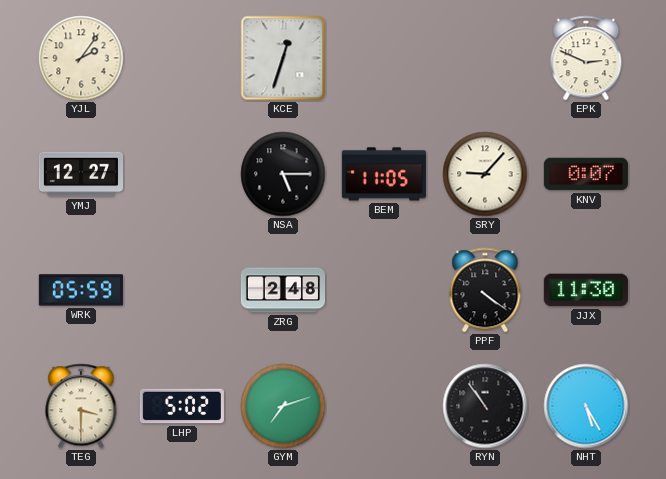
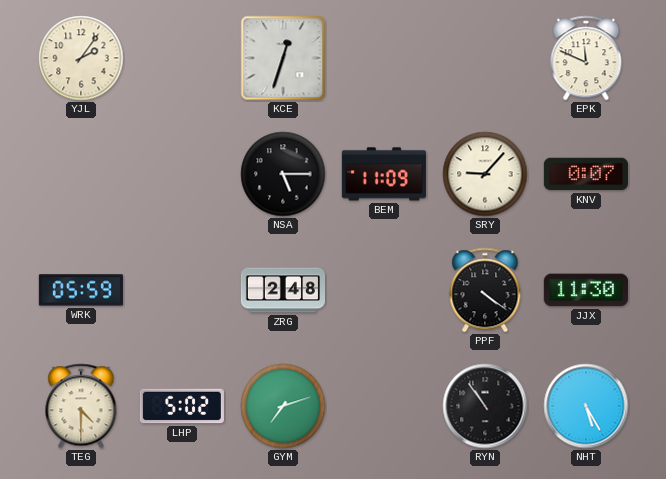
EPK: 2:49 -> 11:49
YMJ: 12:27 -> none
BEM: 11:05 -> 11:09
TEG: 3:30 -> 4:30
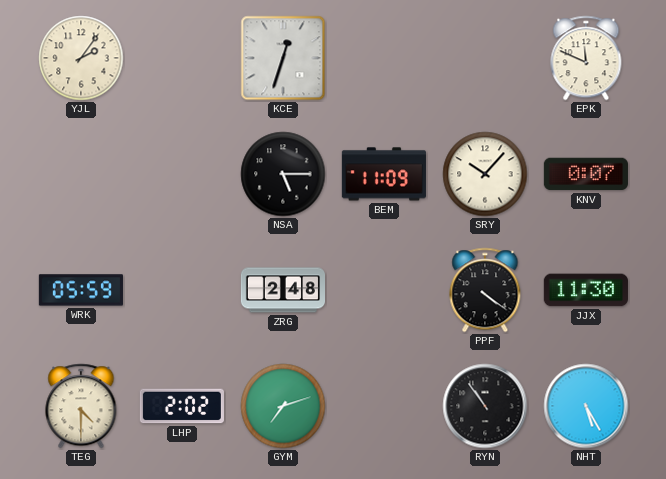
SRY: 9:07 -> 10:07
LHP: 5:02 -> 2:02
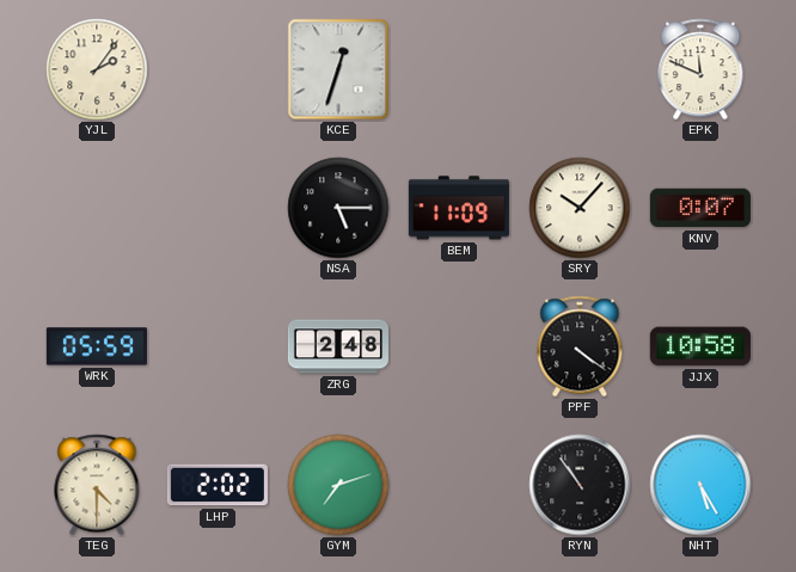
JJX: 11:30 -> 10:58
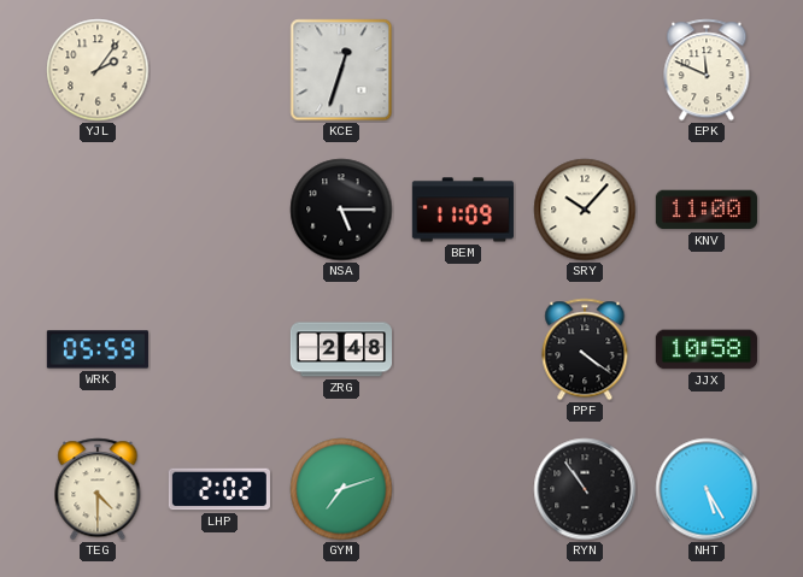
KNV: 0:07 -> 11:00
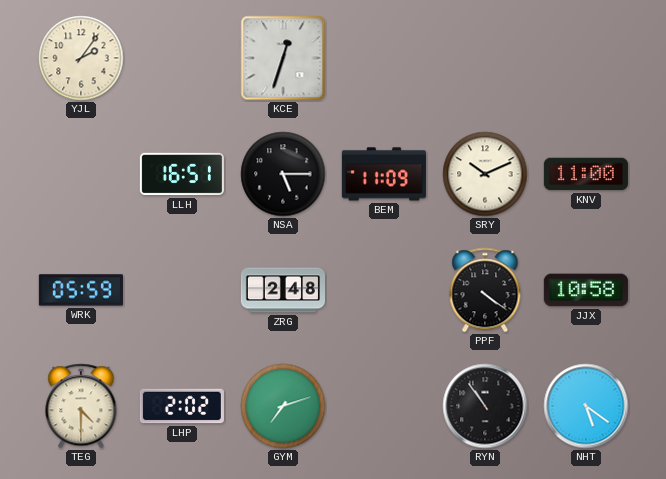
EPK: 11:49 -> none
LLH: none -> 16:51
SRY: 10:07 -> 10:11
NHT: 5:25 -> 5:21
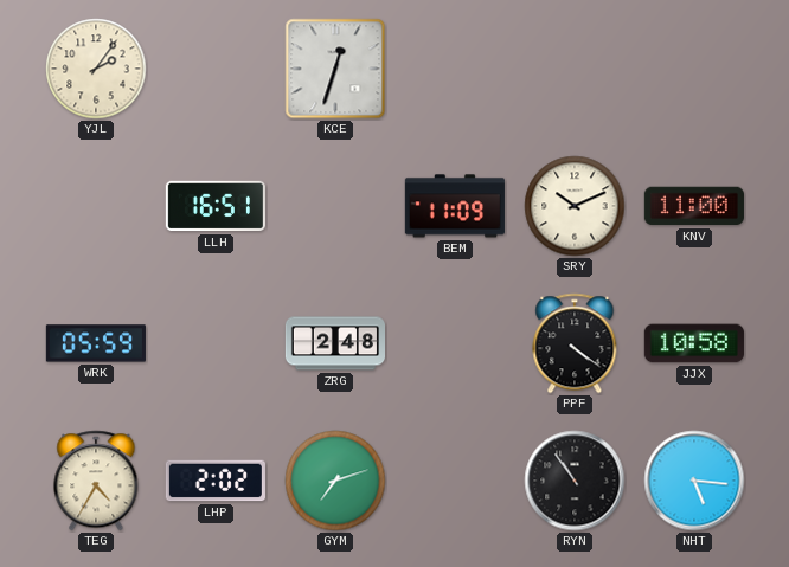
NSA: 5:15 -> none
TEG: 4:30 -> 4:35
NHT: 5:21 -> 5:16
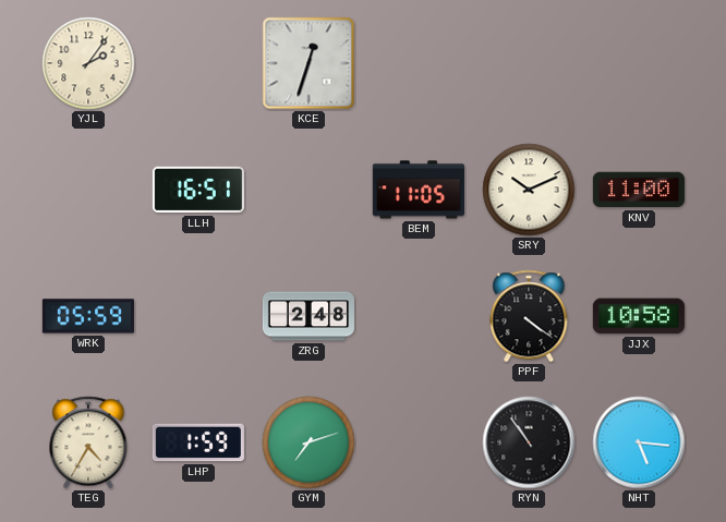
BEM: 11:09 -> 11:05
LHP: 2:02 -> 1:59
